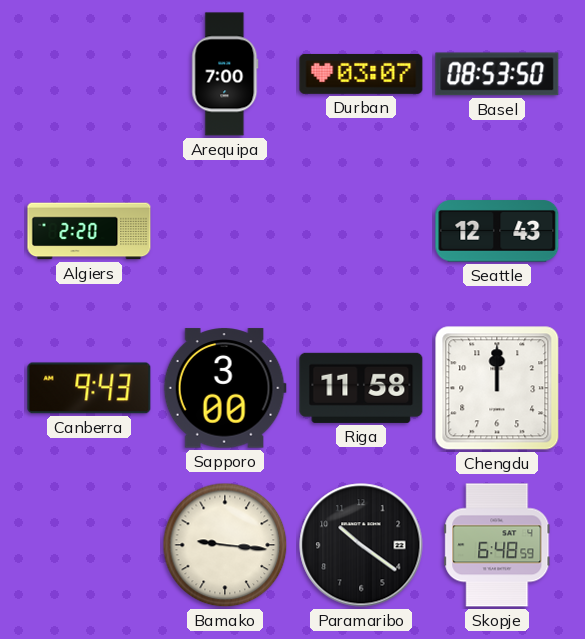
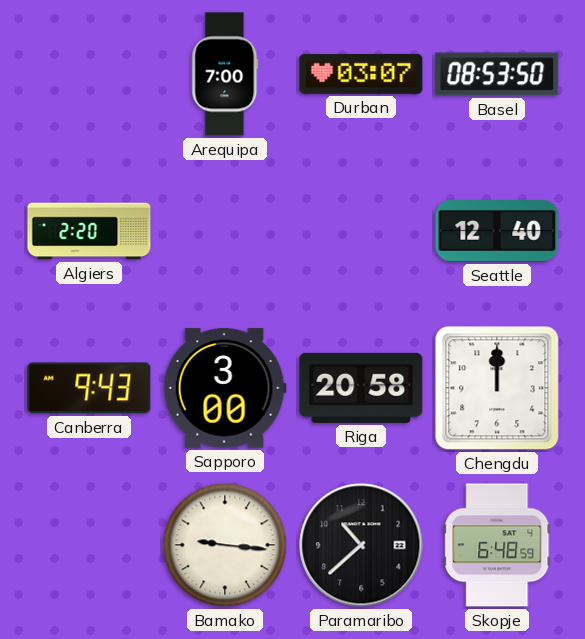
Seattle: 12:43 -> 12:40
Riga: 11:58 -> 20:58
Paramaribo: 10:21 -> 10:38
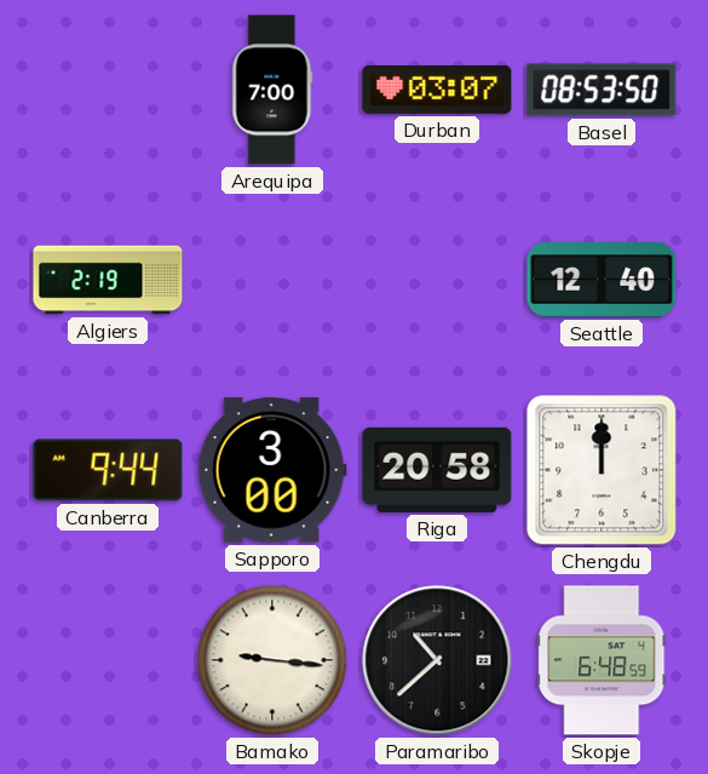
Algiers: 2:20 -> 2:19
Canberra: 9:43 -> 9:44
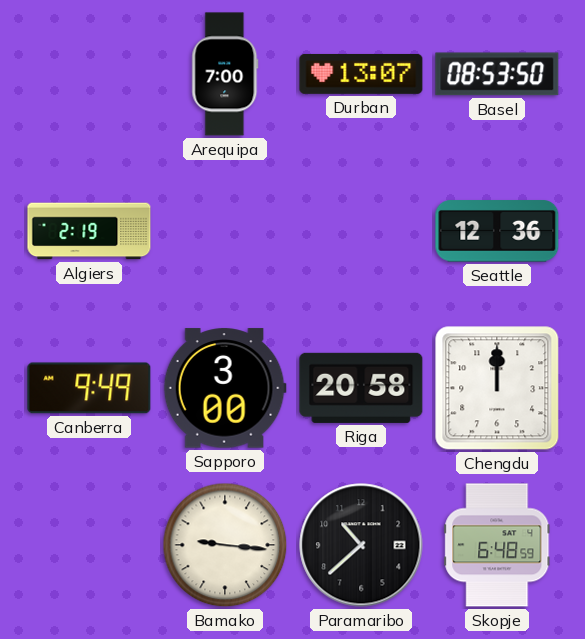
Durban: 03:07 -> 13:07
Seattle: 12:40 -> 12:36
Canberra: 9:44 -> 9:49
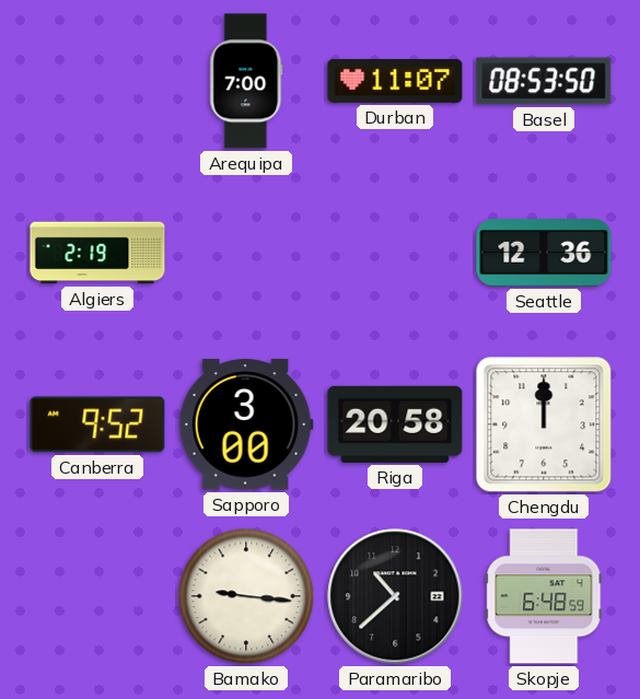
Durban: 13:07 -> 11:07
Canberra: 9:49 -> 9:52
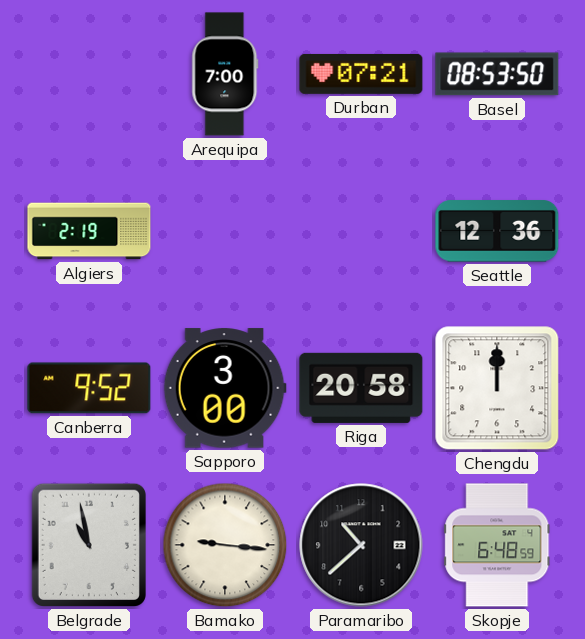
Durban: 11:07 -> 07:21
Belgrade: none -> 10:58
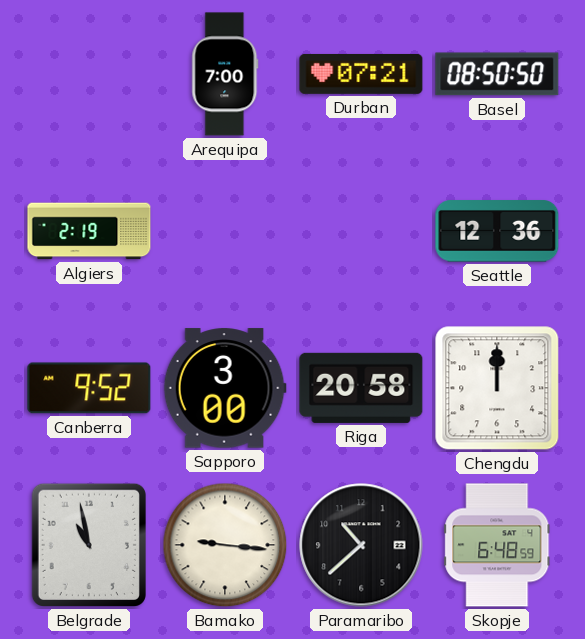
Basel: 08:53 -> 08:50
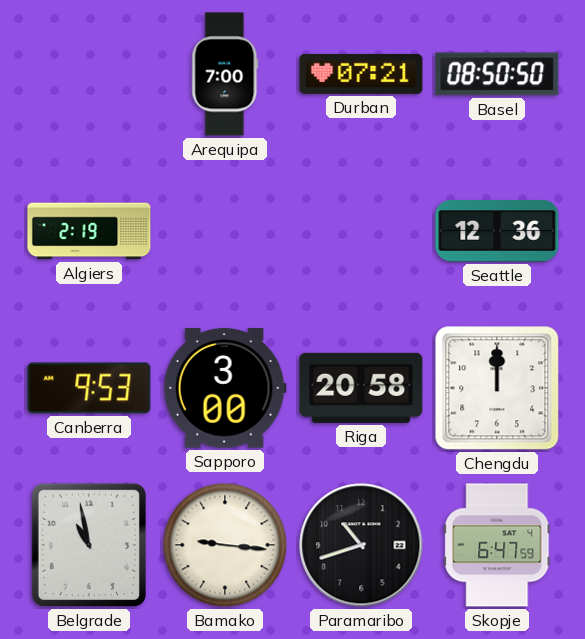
Canberra: 9:52 -> 9:53
Paramaribo: 10:38 -> 10:42
Skopje: 6:48 -> 6:47
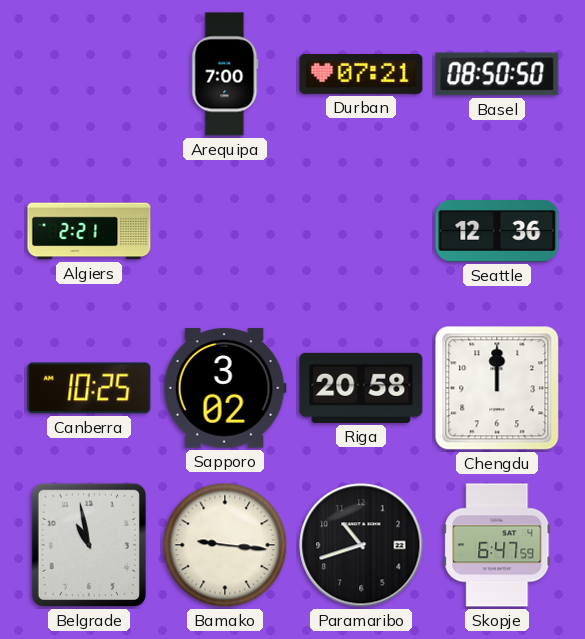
Algiers: 2:19 -> 2:21
Canberra: 9:53 -> 10:25
Sapporo: 3:00 -> 3:02
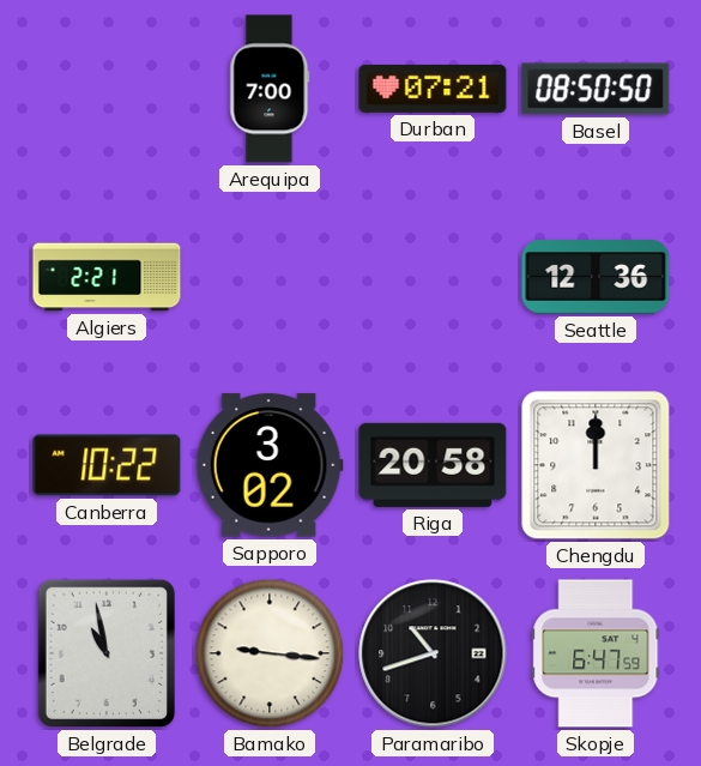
Canberra: 10:25 -> 10:22
